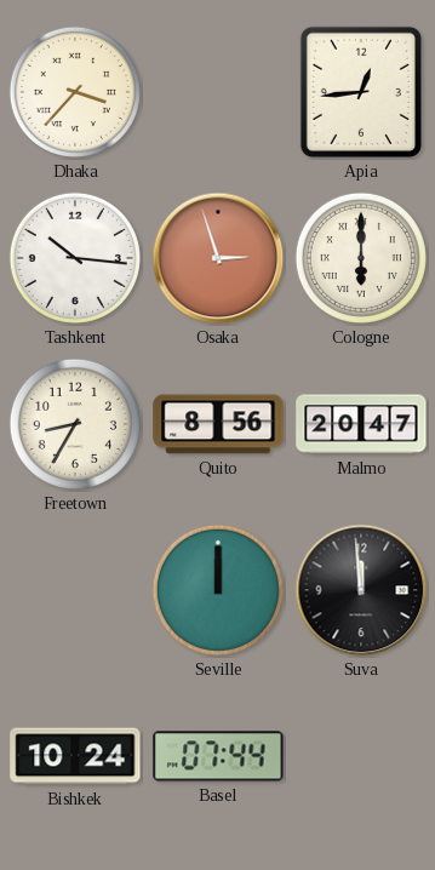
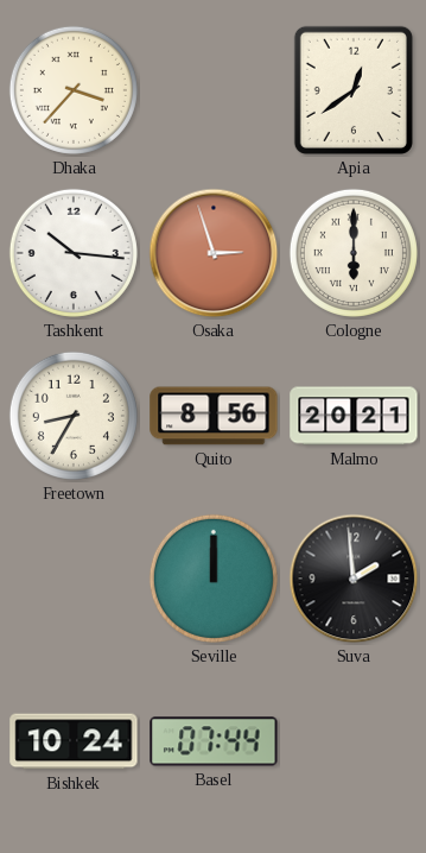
Apia: 12:44 -> 12:39
Malmo: 20:47 -> 20:21
Suva: 11:59 -> 1:59
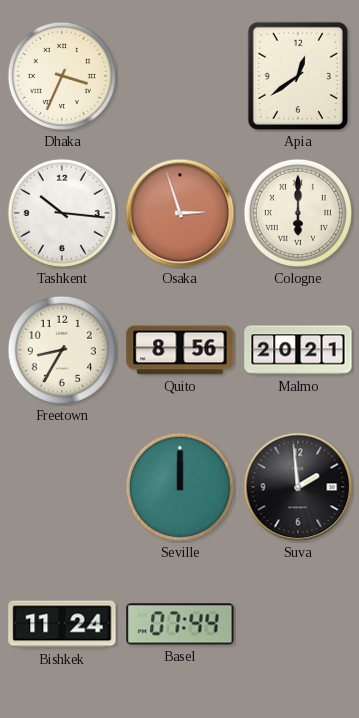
Dhaka: 3:37 -> 3:34
Bishkek: 10:24 -> 11:24
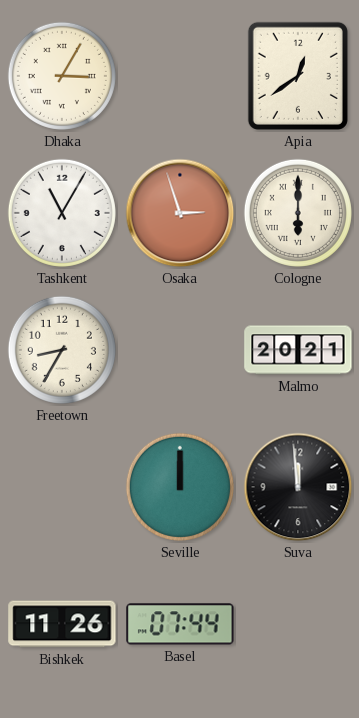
Dhaka: 3:34 -> 3:05
Tashkent: 10:16 -> 11:05
Quito: 8:56 -> none
Suva: 1:59 -> 11:59
Bishkek: 11:24 -> 11:26
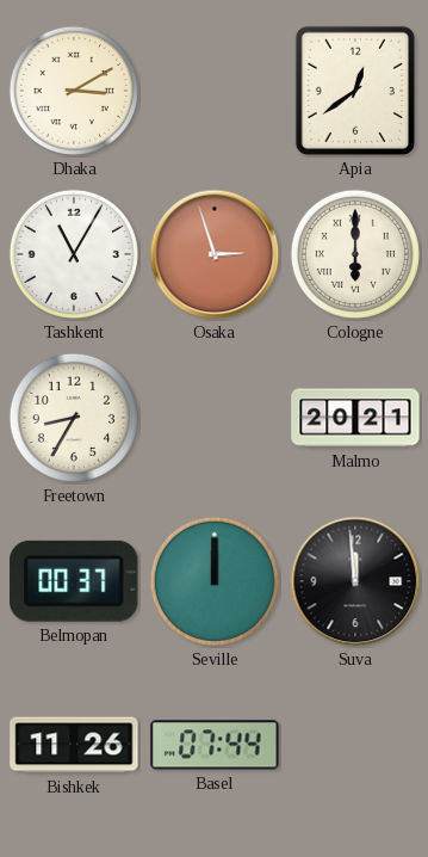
Dhaka: 3:05 -> 3:10
Belmopan: none -> 00:37
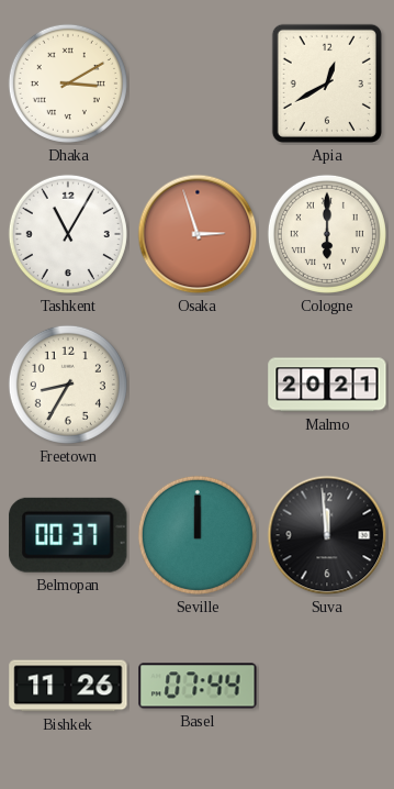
Apia: 12:39 -> 12:40
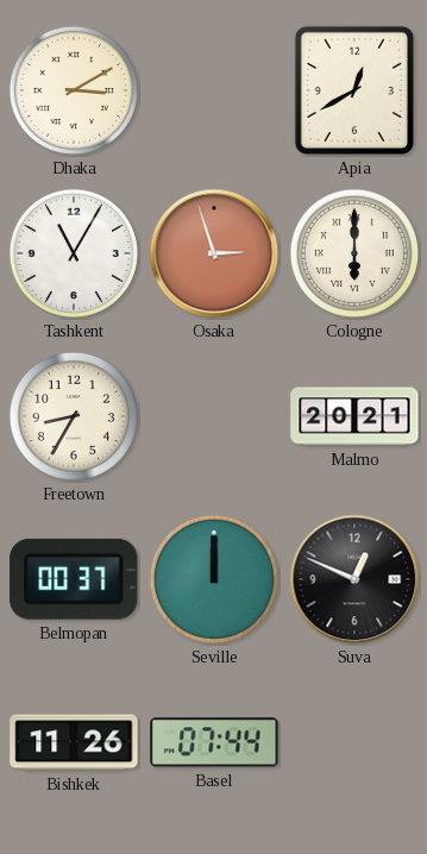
Suva: 11:59 -> 12:49
